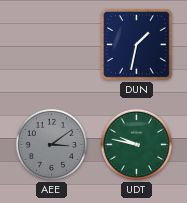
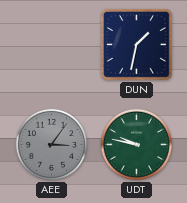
AEE: 3:09 -> 3:06
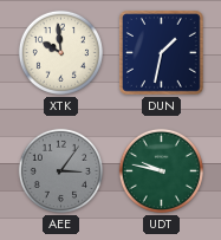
XTK: none -> 9:59
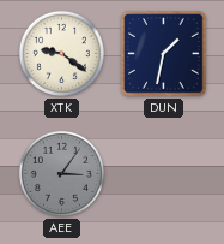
XTK: 9:59 -> 9:21
UDT: 9:47 -> none
